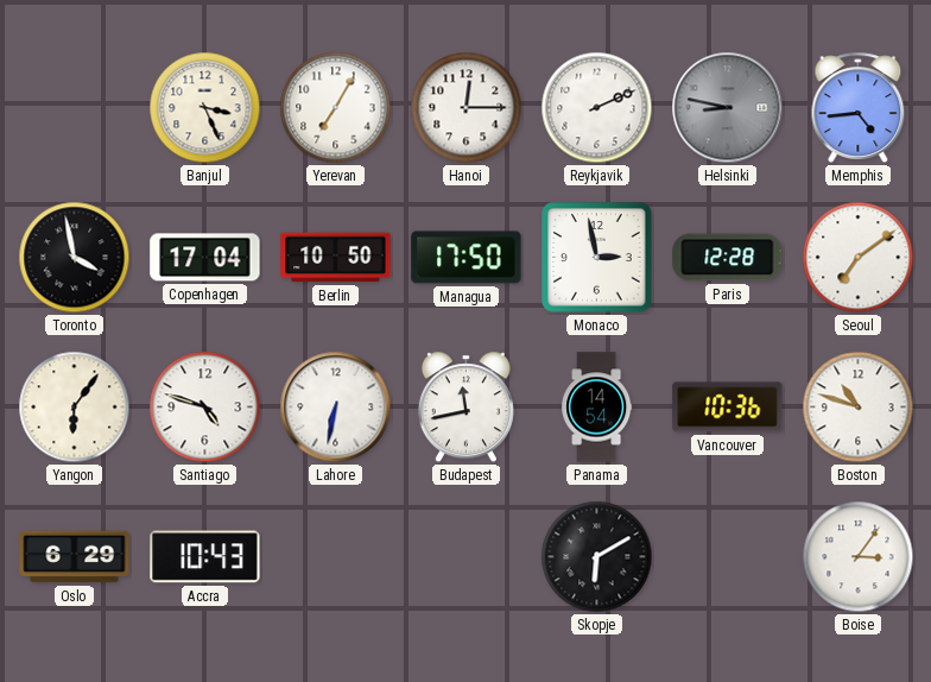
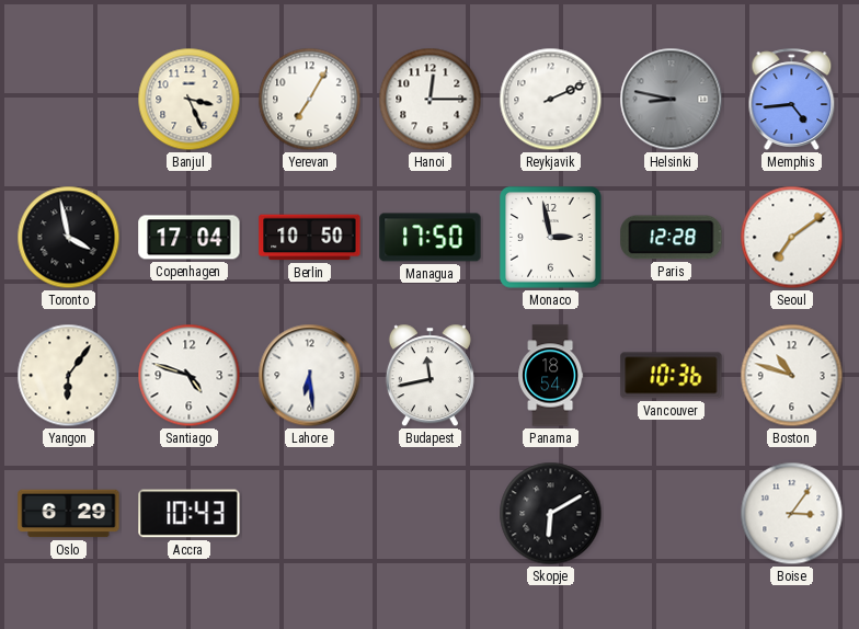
Lahore: 6:32 -> 6:29
Panama: 14:54 -> 18:54
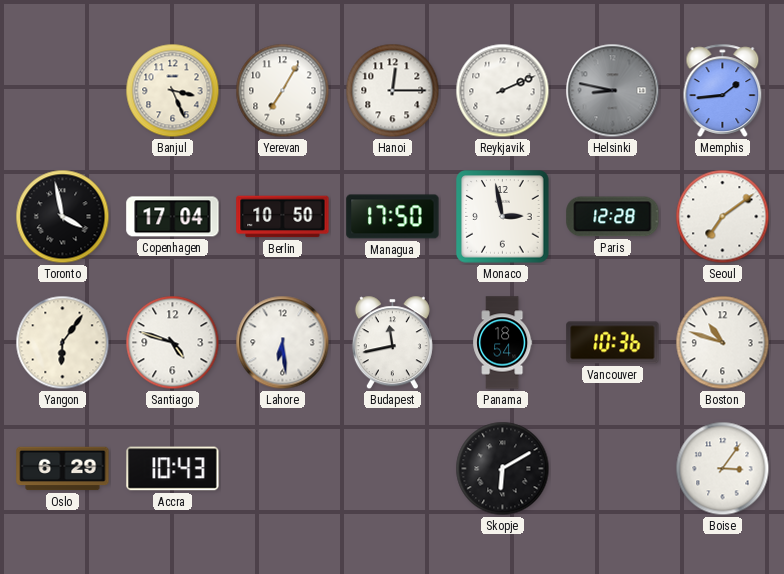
Memphis: 4:44 -> 1:44
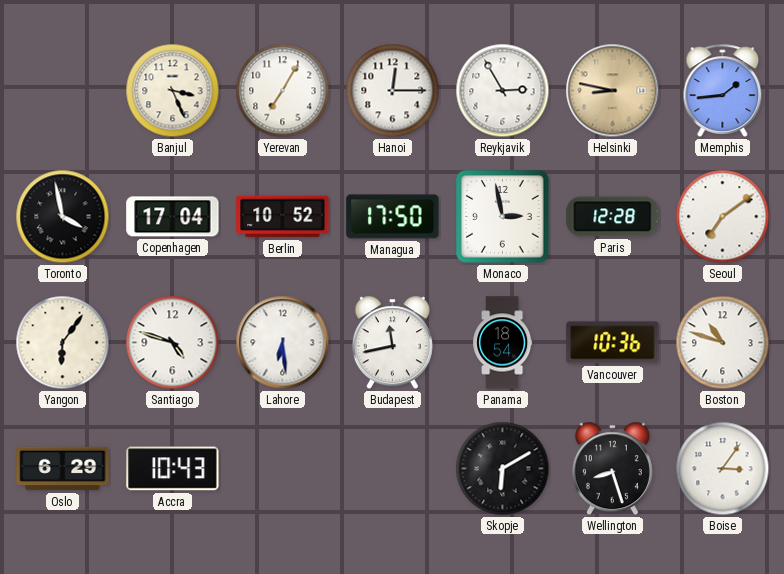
Reykjavik: 2:11 -> 2:55
Helsinki dial: grey -> champagne
Berlin: 10:50 -> 10:52
Wellington: none -> 8:27
